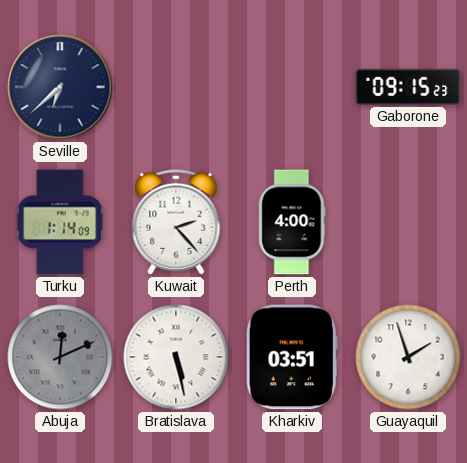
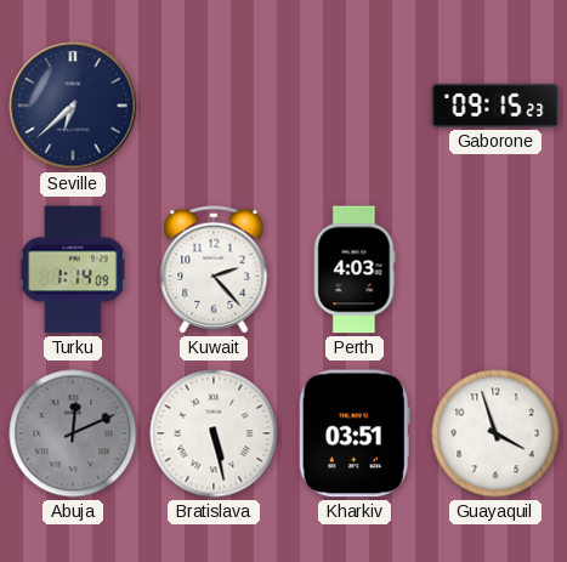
Perth: 4:00 -> 4:03
Guayaquil: 1:57 -> 3:57
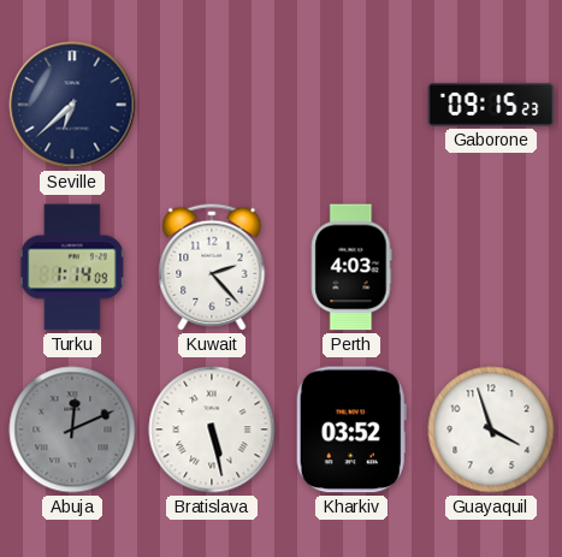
Kharkiv: 03:51 -> 03:52
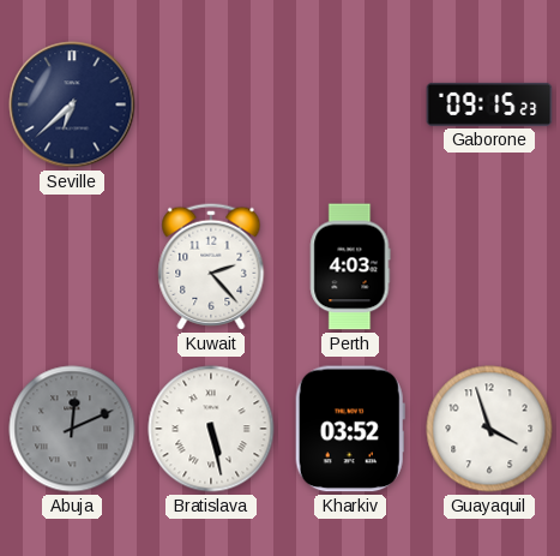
Turku: 1:14 -> none
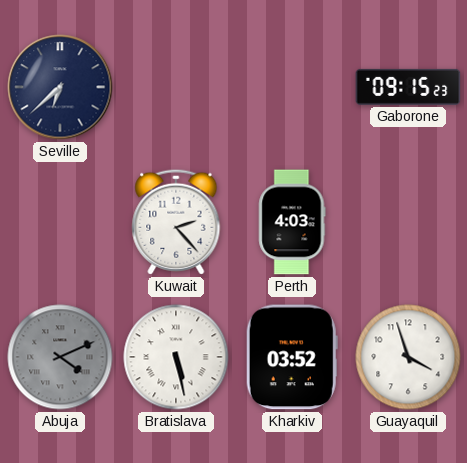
Abuja: 12:11 -> 4:11
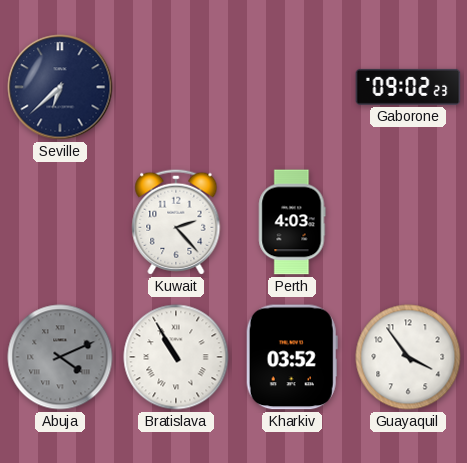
Gaborone: 09:15 -> 09:02
Bratislava: 5:28 -> 10:55
Guayaquil: 3:57 -> 3:54
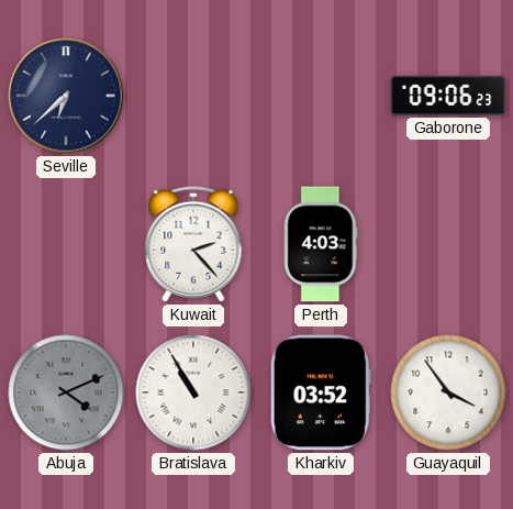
Gaborone: 09:02 -> 09:06
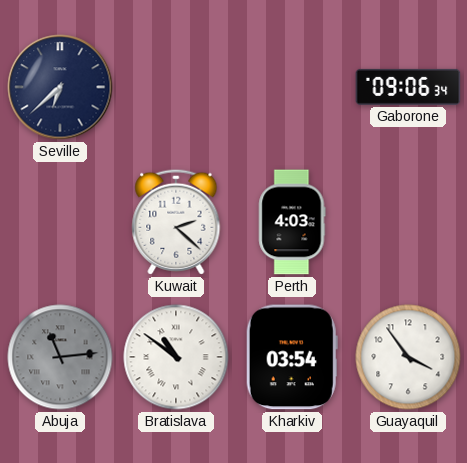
Gaborone: 09:06:23 -> 09:06:34
Kuwait: 2:23 -> 2:22
Abuja: 4:11 -> 11:14
Bratislava: 10:55 -> 10:51
Kharkiv: 03:52 -> 03:54
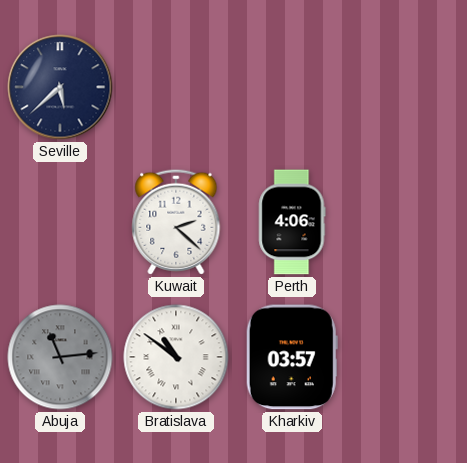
Seville: 6:38 -> 5:38
Gaborone: 09:06 -> none
Perth: 4:03 -> 4:06
Kharkiv: 03:54 -> 03:57
Guayaquil: 3:54 -> none
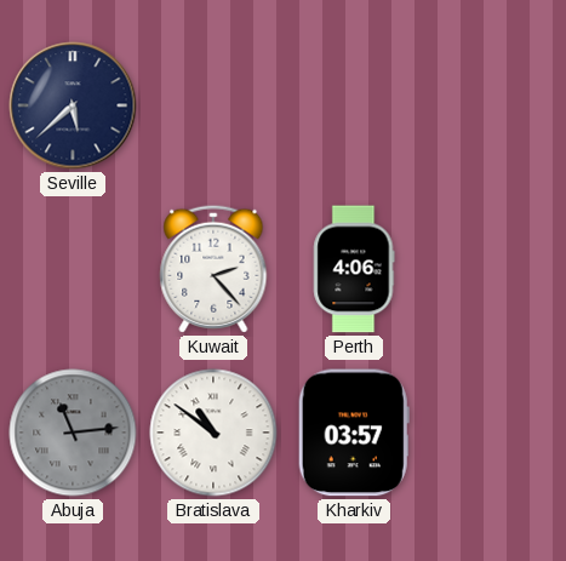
Kuwait: 2:22 -> 2:23
